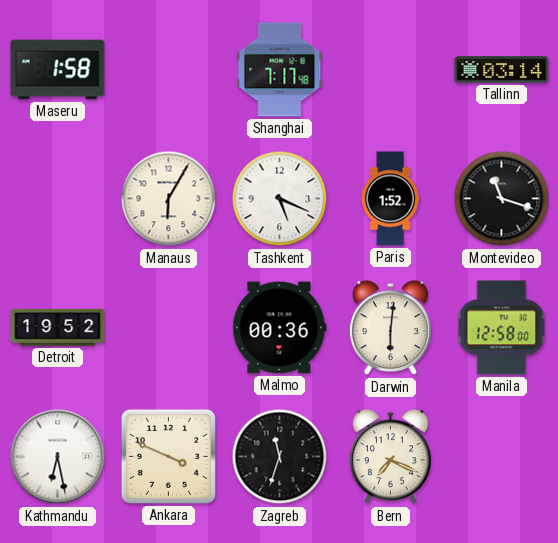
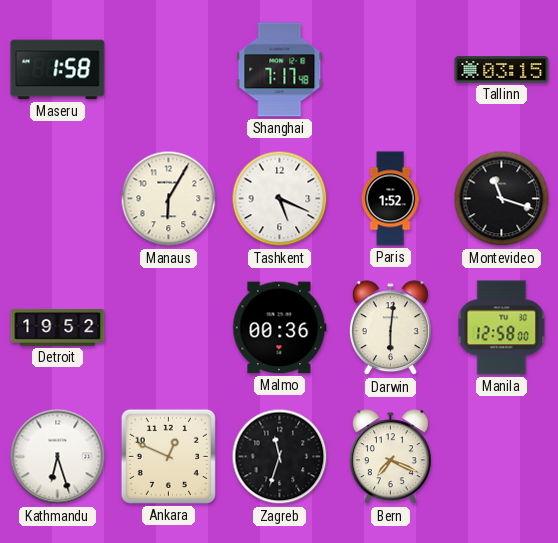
Tallinn: 03:14 -> 03:15
Kathmandu: 6:28 -> 6:27
Ankara: 3:49 -> 12:49
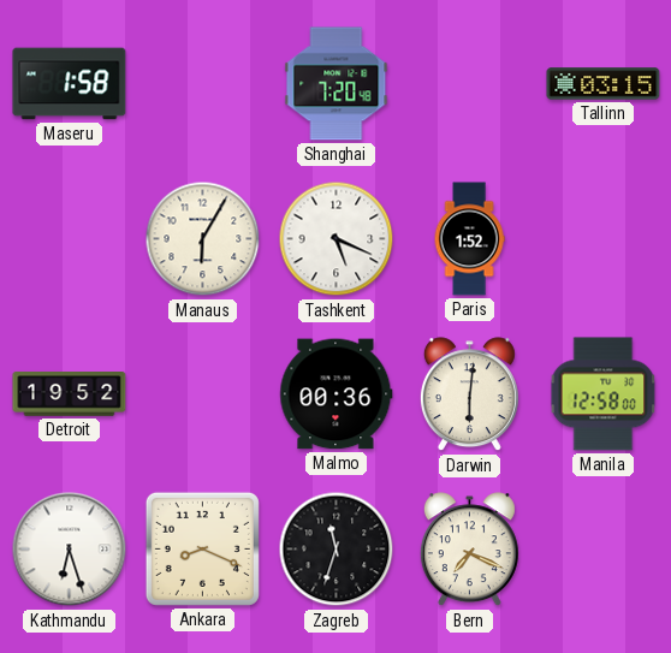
Shanghai: 7:17 -> 7:20
Montevideo: 11:18 -> none
Ankara: 12:49 -> 8:19
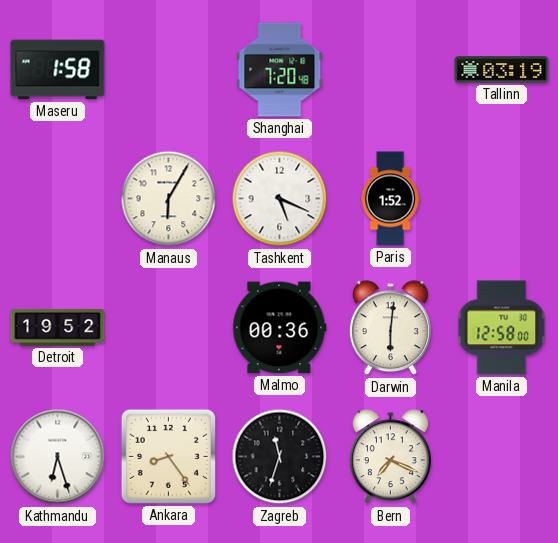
Tallinn: 03:15 -> 03:19
Ankara: 8:19 -> 8:24
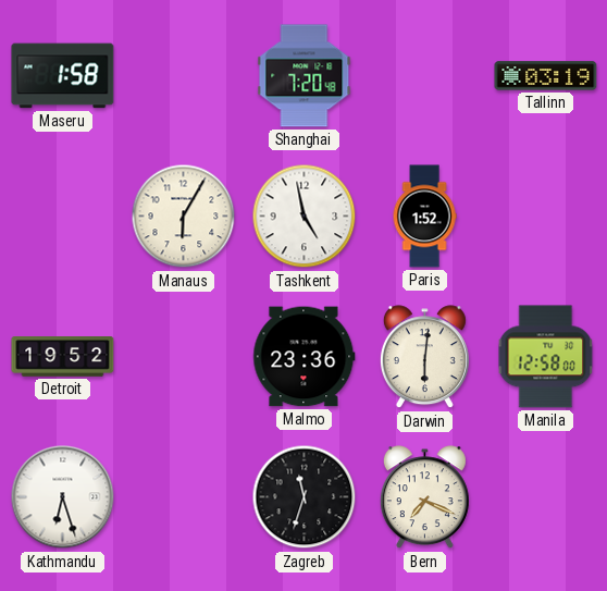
Tashkent: 5:19 -> 4:58
Malmo: 00:36 -> 23:36
Ankara: 8:24 -> none
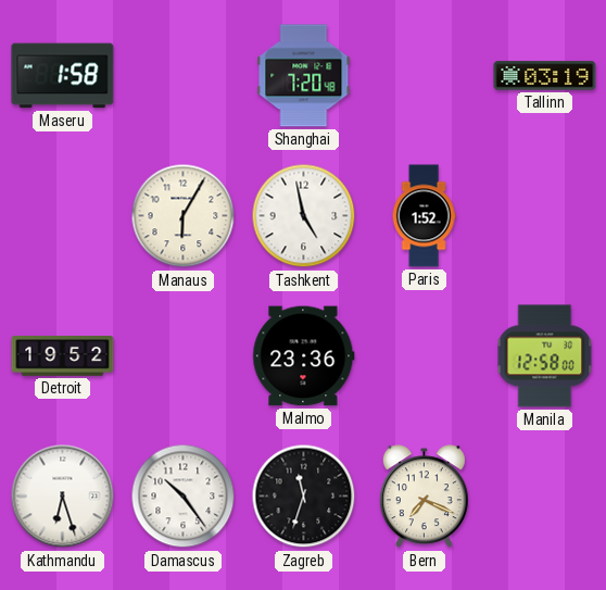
Darwin: 6:01 -> none
Damascus: none -> 10:24
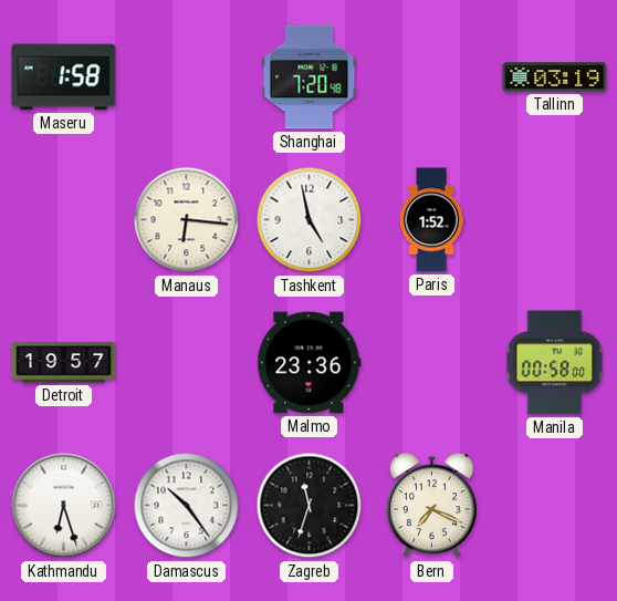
Manaus: 6:05 -> 6:16
Detroit: 19:52 -> 19:57
Manila: 12:58 -> 00:58
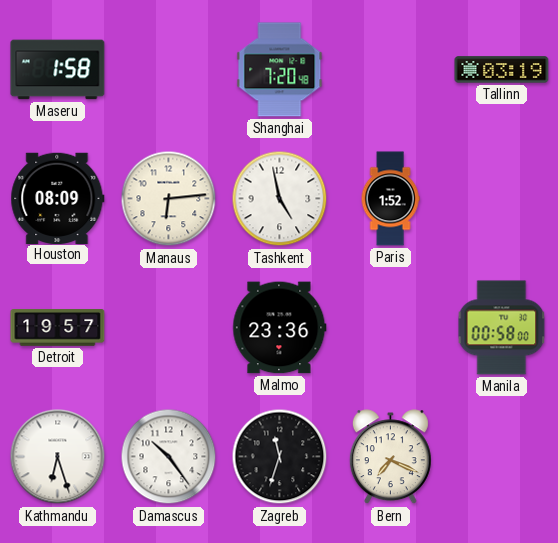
Houston: none -> 08:09
Manaus: 6:16 -> 6:14
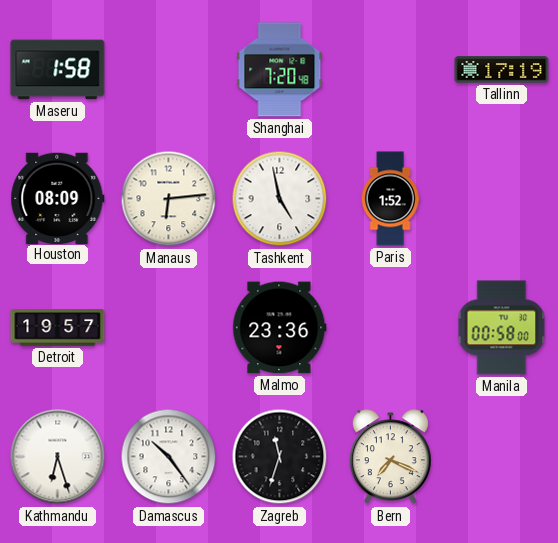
Tallinn: 03:19 -> 17:19
